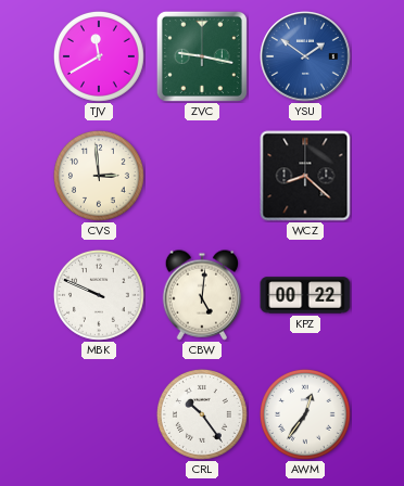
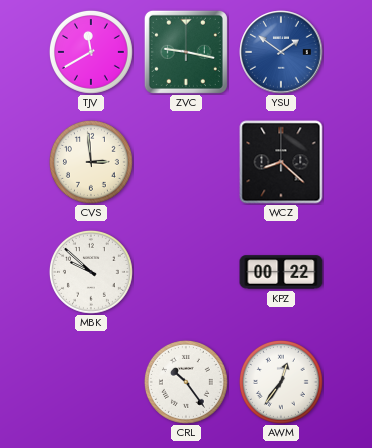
MBK: 9:49 -> 9:52
CBW: 5:01 -> none
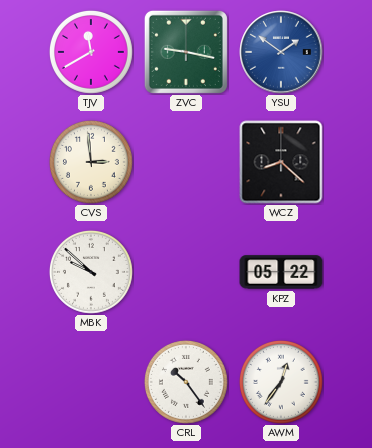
KPZ: 00:22 -> 05:22
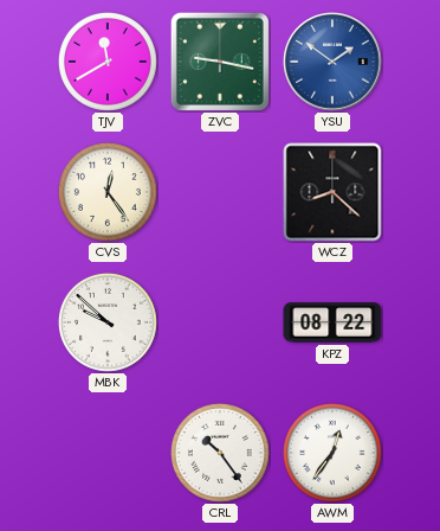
CVS: 2:59 -> 12:24
KPZ: 05:22 -> 08:22
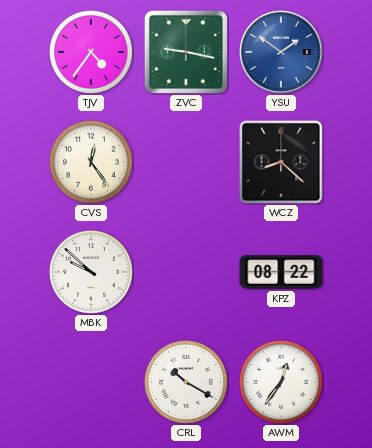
TJV: 11:40 -> 4:36
CRL: 10:24 -> 10:20
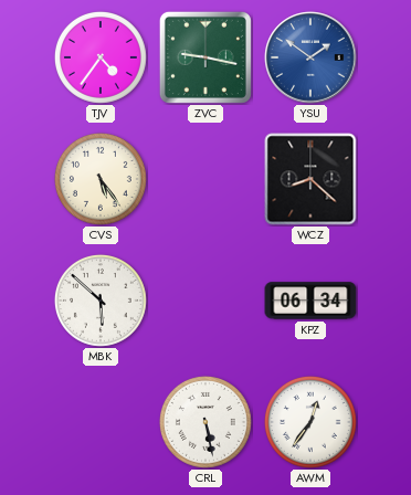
CVS: 12:24 -> 5:24
MBK: 9:52 -> 5:52
KPZ: 08:22 -> 06:34
CRL: 10:20 -> 5:28
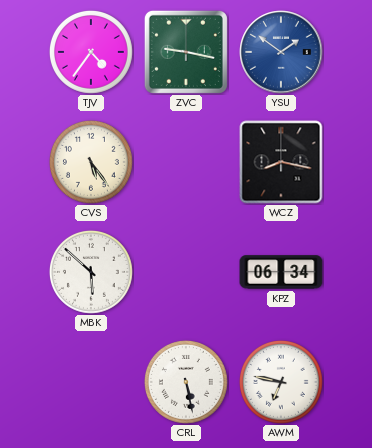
WCZ: 8:22 -> 8:17
AWM: 12:36 -> 6:47
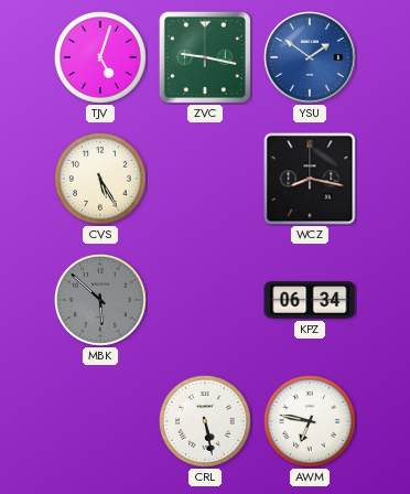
TJV: 4:36 -> 5:03
CVS: 5:24 -> 5:25
MBK dial: white -> grey
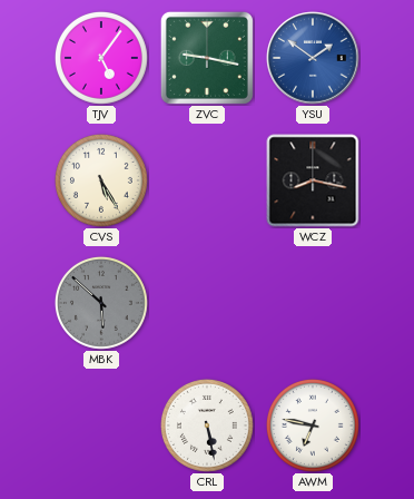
TJV: 5:03 -> 5:06
KPZ: 06:34 -> none
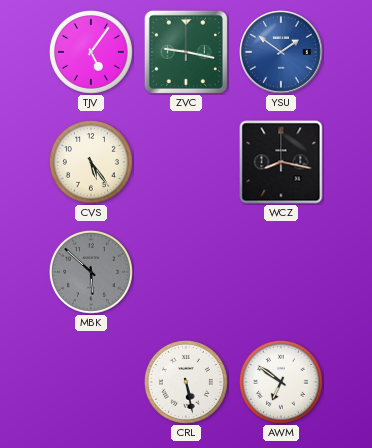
CVS: 5:25 -> 5:24
AWM: 6:47 -> 6:51
